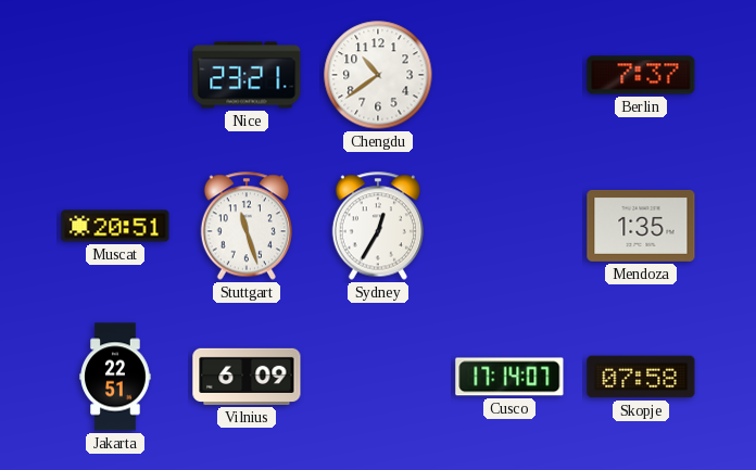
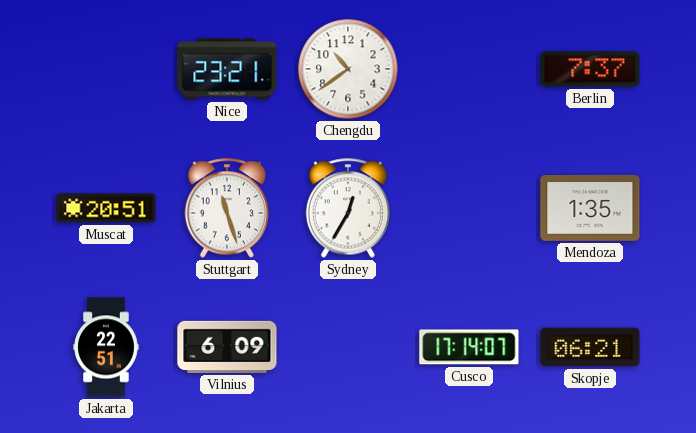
Skopje: 07:58 -> 06:21
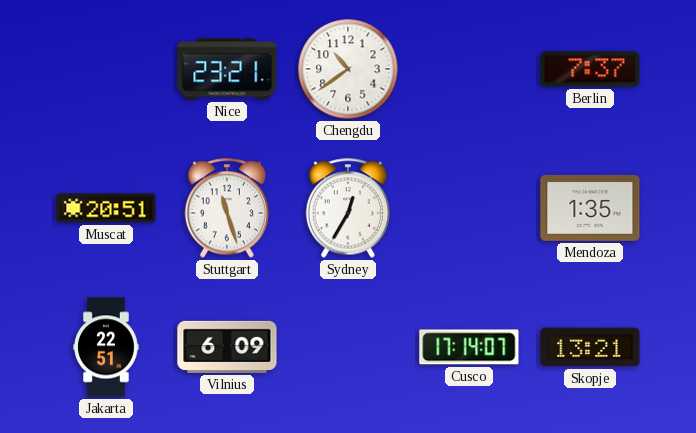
Skopje: 06:21 -> 13:21
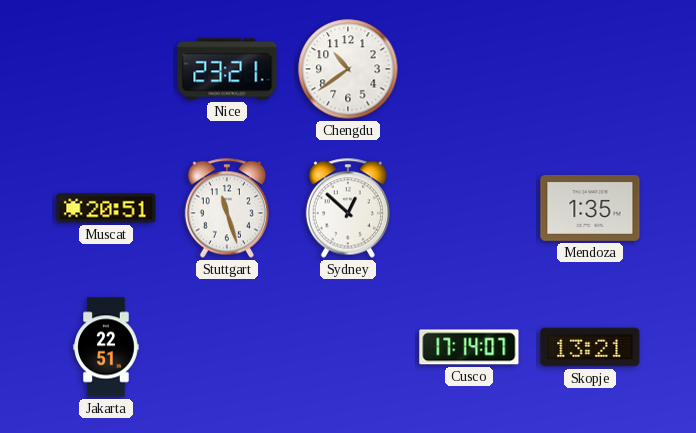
Berlin: 7:37 -> none
Sydney: 12:35 -> 12:52
Vilnius: 6:09 -> none
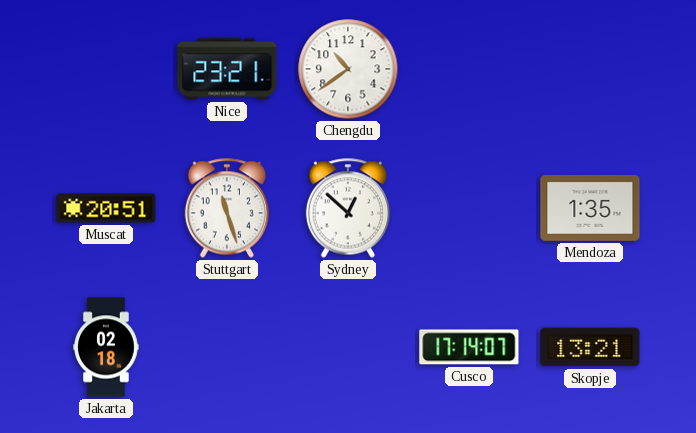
Jakarta: 22:51 -> 02:18
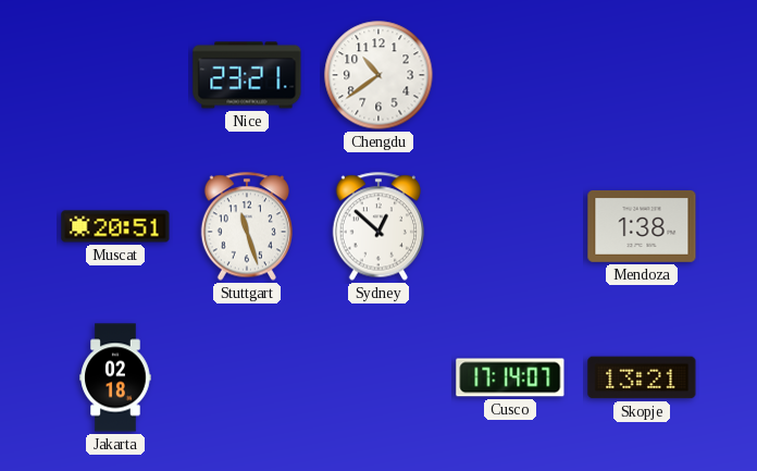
Mendoza: 1:35 -> 1:38
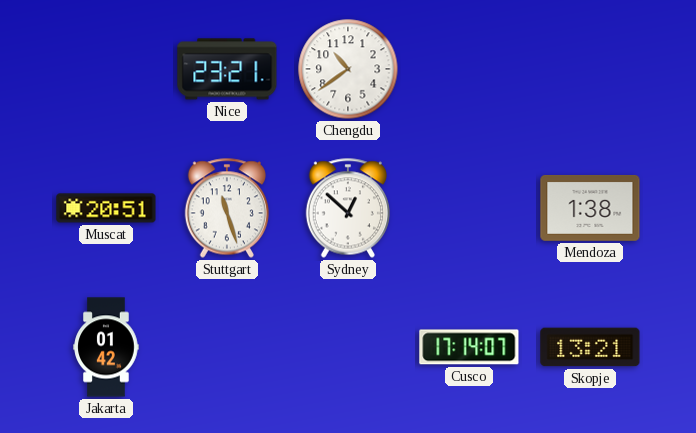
Jakarta: 02:18 -> 01:42
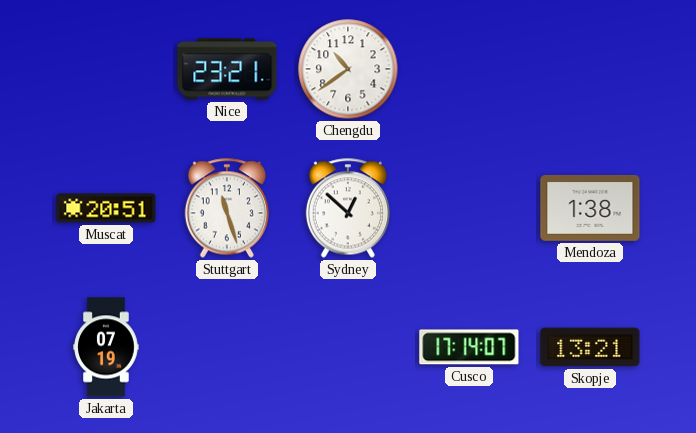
Jakarta: 01:42 -> 07:19
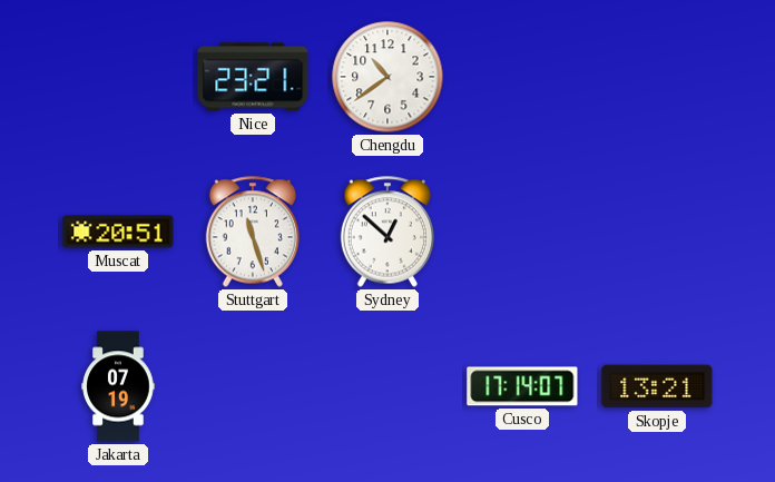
Mendoza: 1:38 -> none
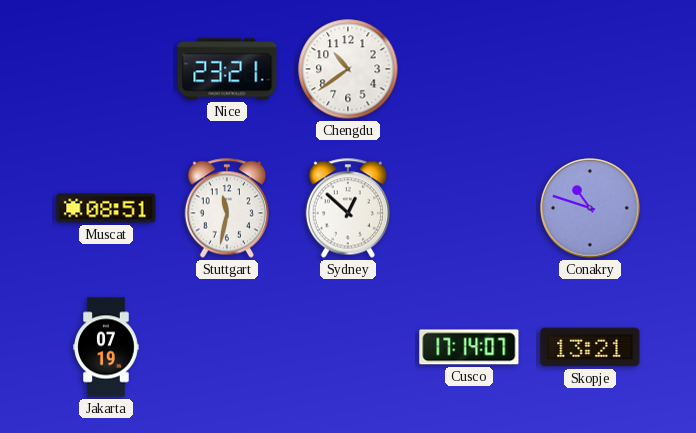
Muscat: 20:51 -> 08:51
Stuttgart: 11:27 -> 11:32
Conakry: none -> 10:48
